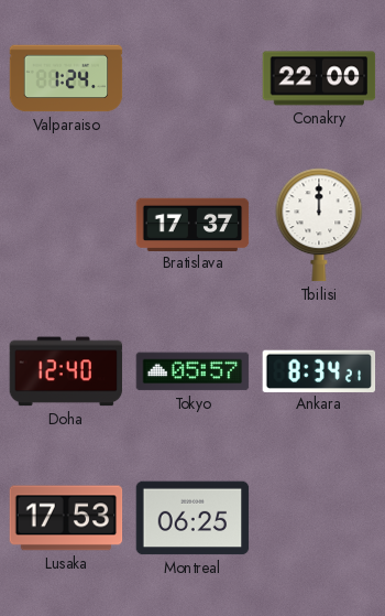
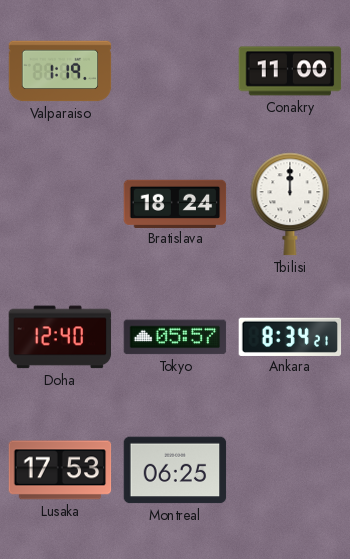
Valparaiso: 1:24 -> 1:19
Conakry: 22:00 -> 11:00
Bratislava: 17:37 -> 18:24
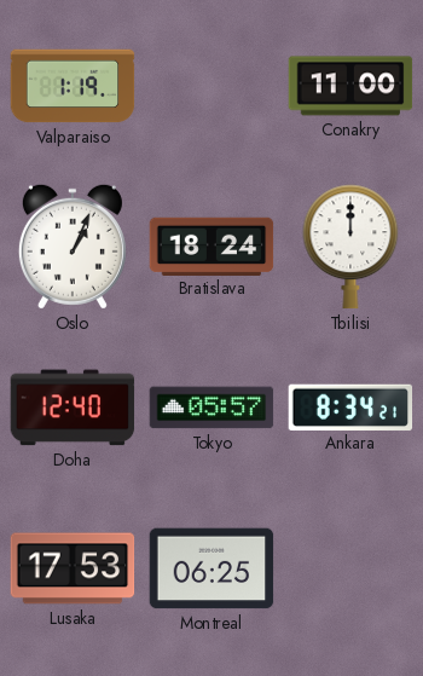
Oslo: none -> 1:04
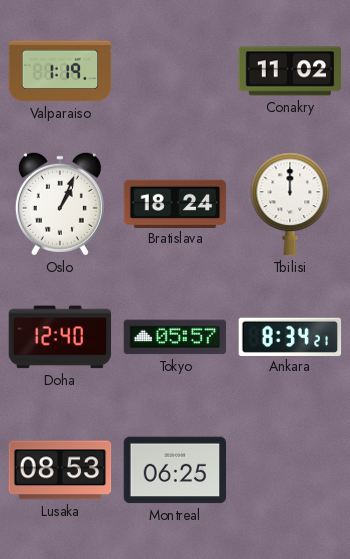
Conakry: 11:00 -> 11:02
Lusaka: 17:53 -> 08:53
